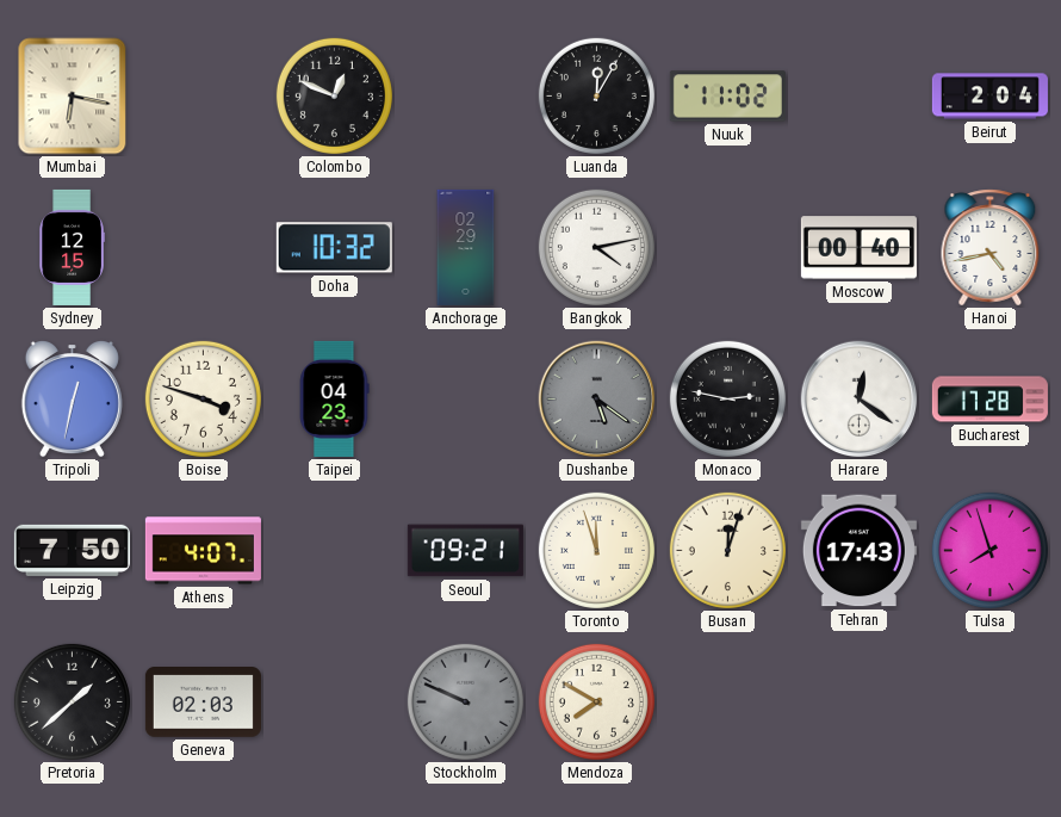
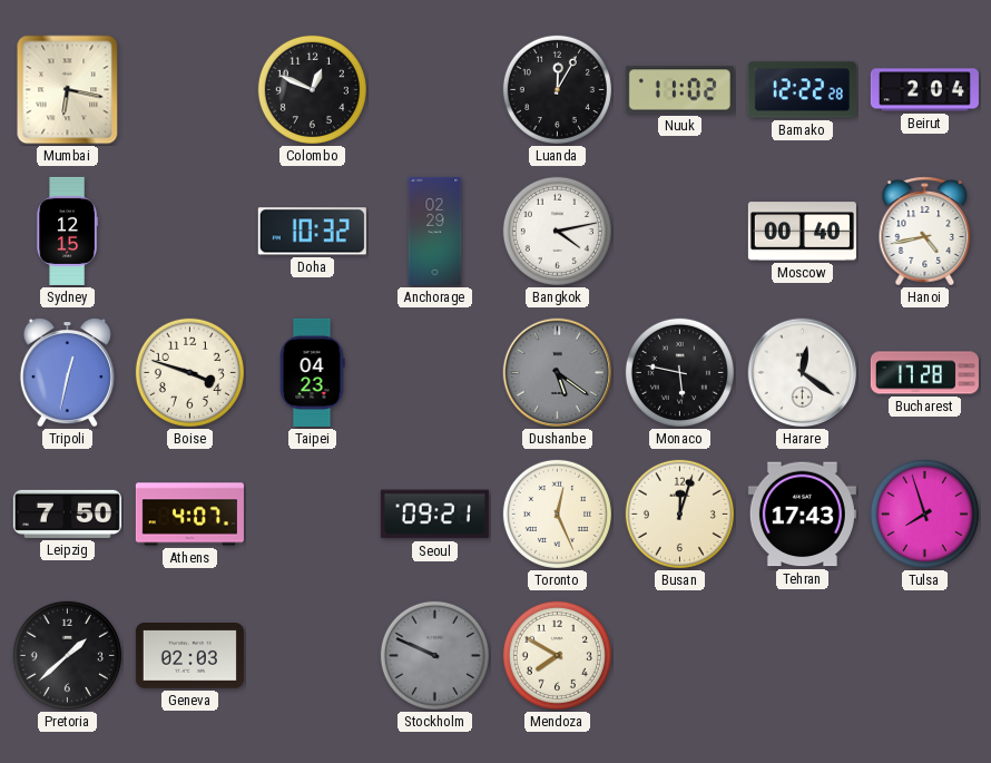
Bamako: none -> 12:22
Monaco: 2:47 -> 5:47
Toronto: 11:57 -> 12:26
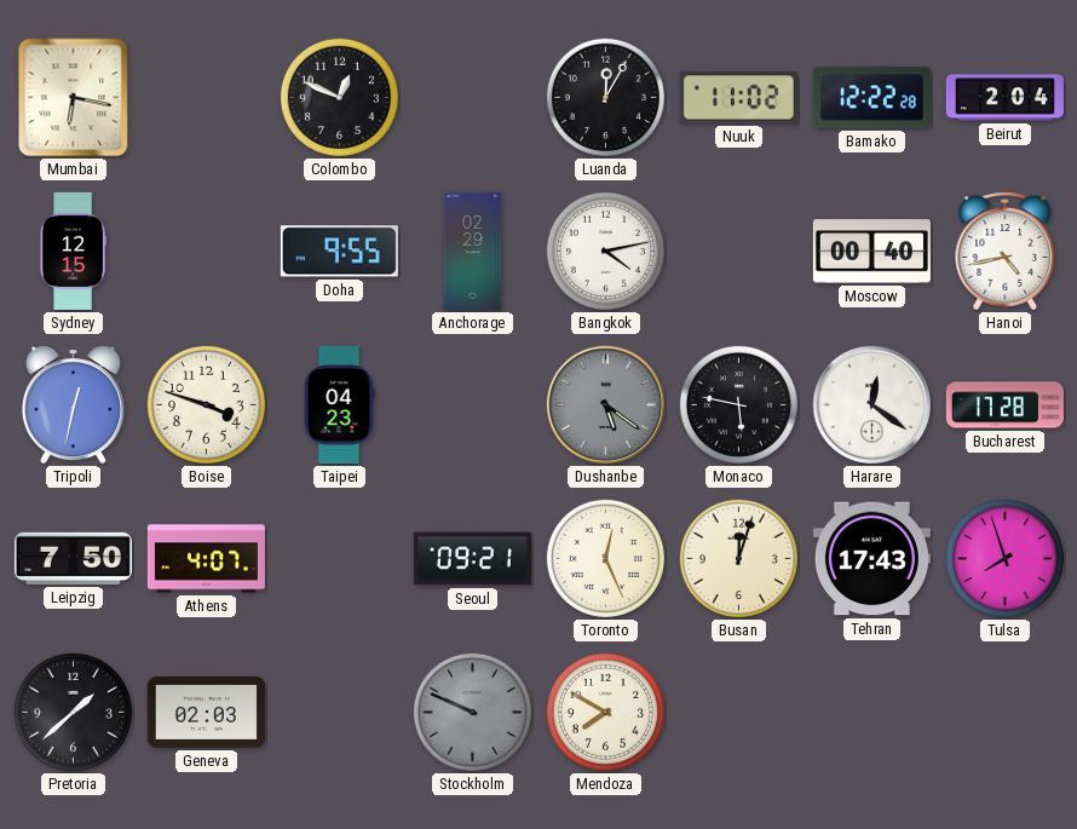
Doha: 10:32 -> 9:55
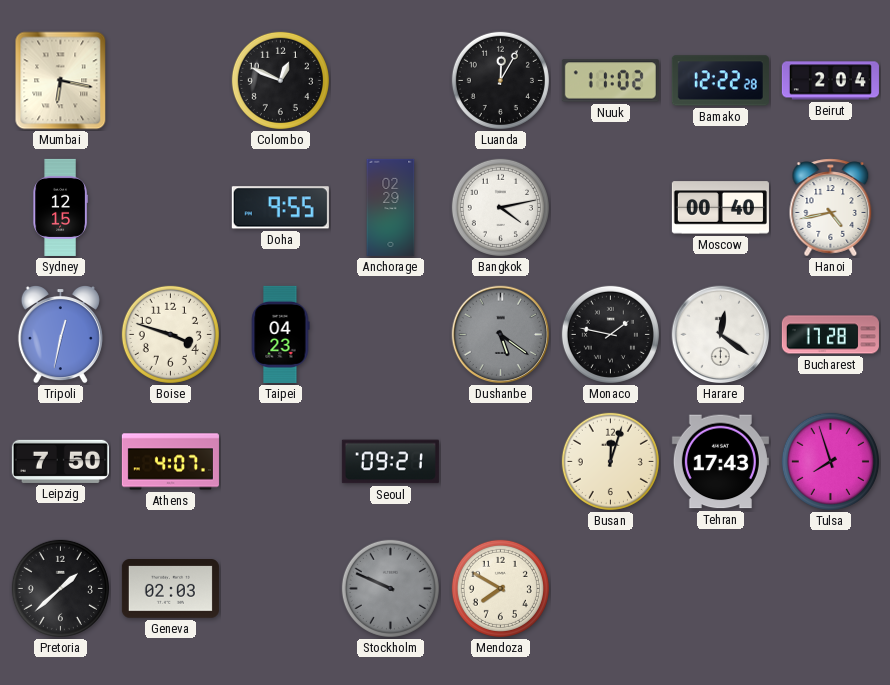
Monaco: 5:47 -> 1:47
Toronto: 12:26 -> none
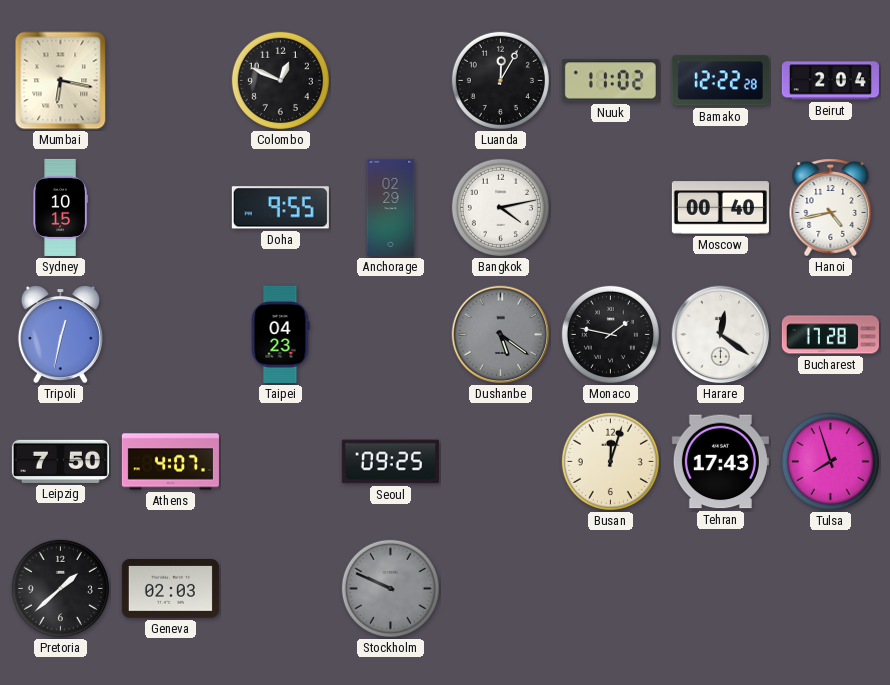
Sydney: 12:15 -> 10:15
Boise: 3:48 -> none
Seoul: 09:21 -> 09:25
Mendoza: 7:50 -> none
